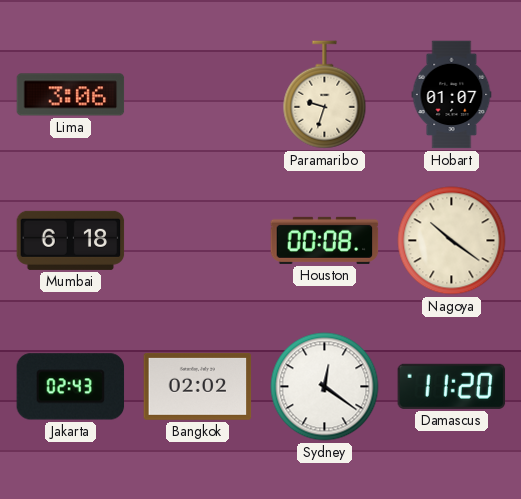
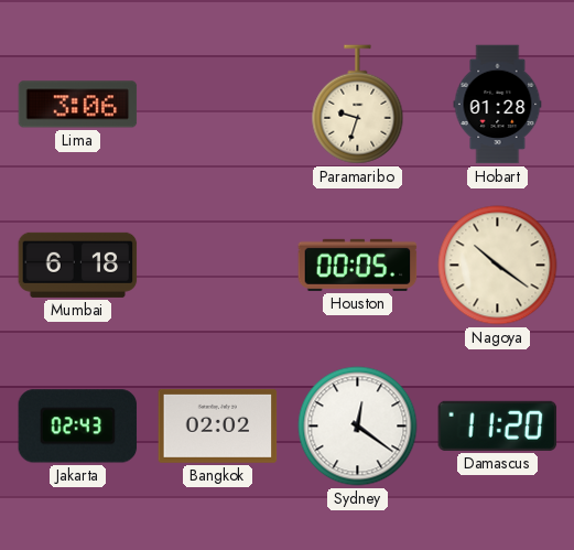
Hobart: 01:07 -> 01:28
Houston: 00:08 -> 00:05
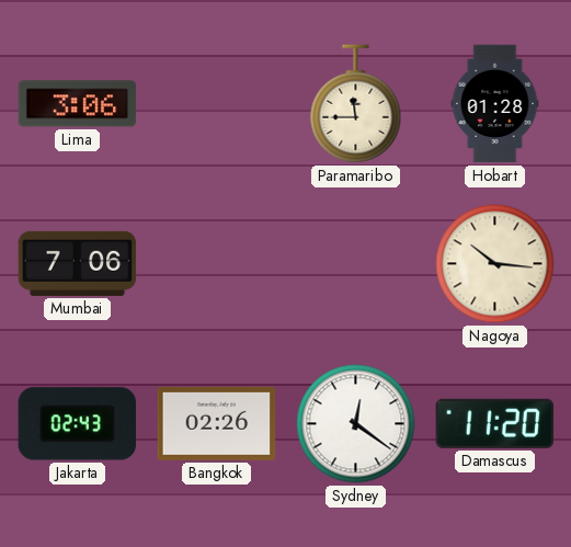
Paramaribo: 9:33 -> 11:45
Mumbai: 6:18 -> 7:06
Houston: 00:05 -> none
Nagoya: 10:21 -> 10:16
Bangkok: 02:02 -> 02:26
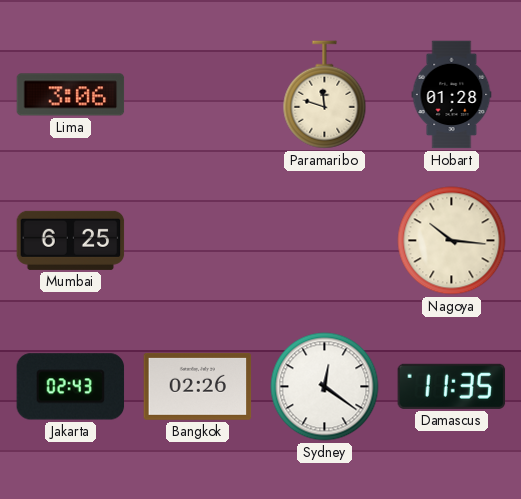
Paramaribo: 11:45 -> 11:48
Mumbai: 7:06 -> 6:25
Damascus: 11:20 -> 11:35
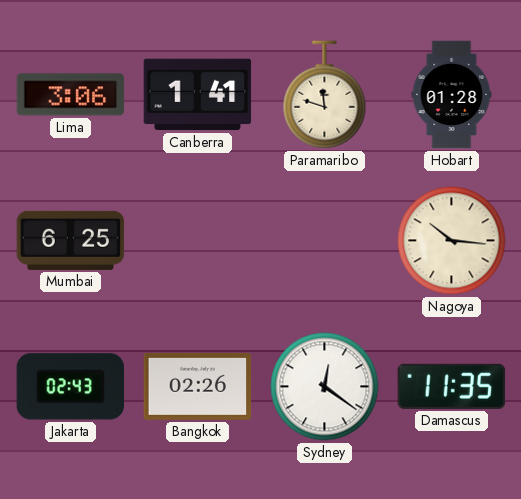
Canberra: none -> 1:41
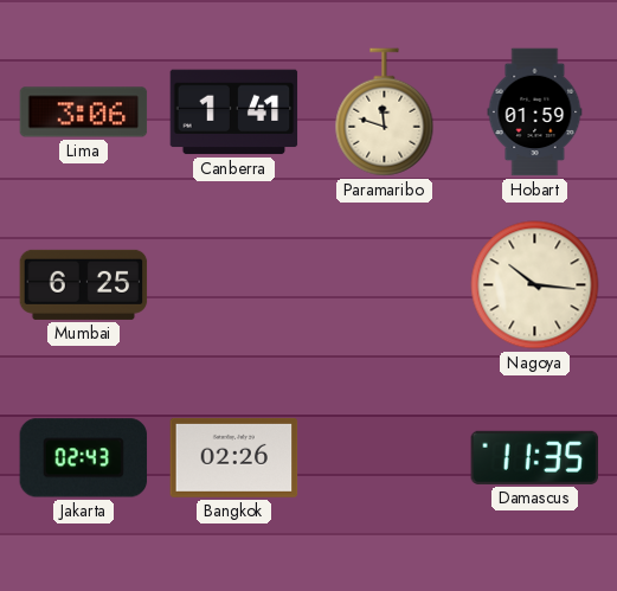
Hobart: 01:28 -> 01:59
Sydney: 12:21 -> none
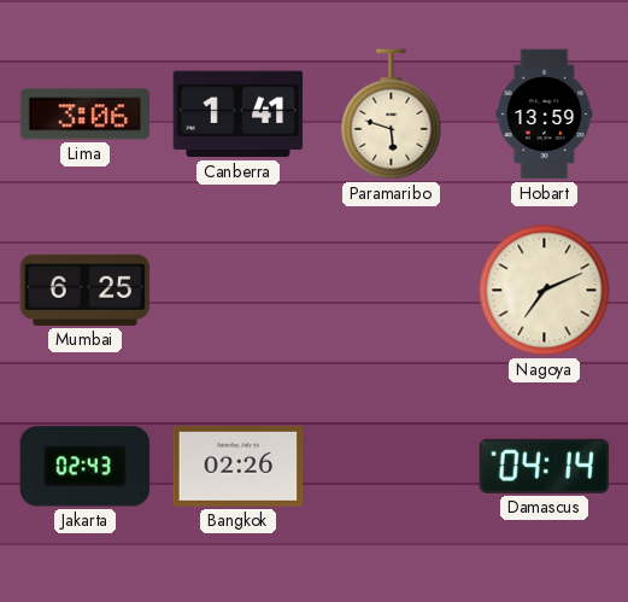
Paramaribo: 11:48 -> 5:48
Hobart: 01:59 -> 13:59
Nagoya: 10:16 -> 7:11
Damascus: 11:35 -> 04:14
